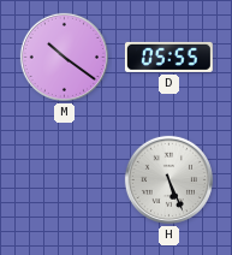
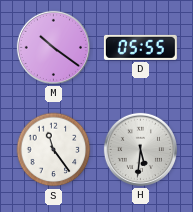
S: none -> 11:24
H: 5:26 -> 5:31
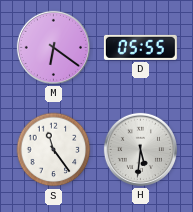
M: 10:21 -> 6:21
